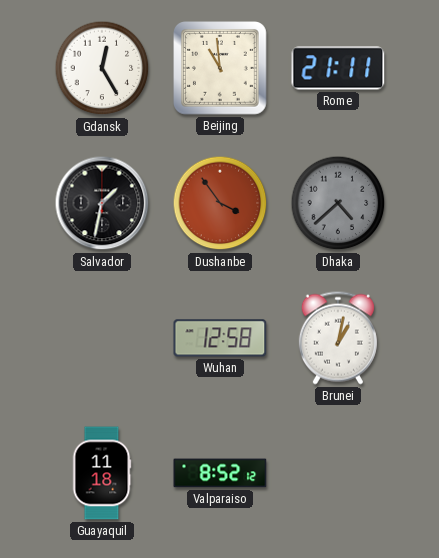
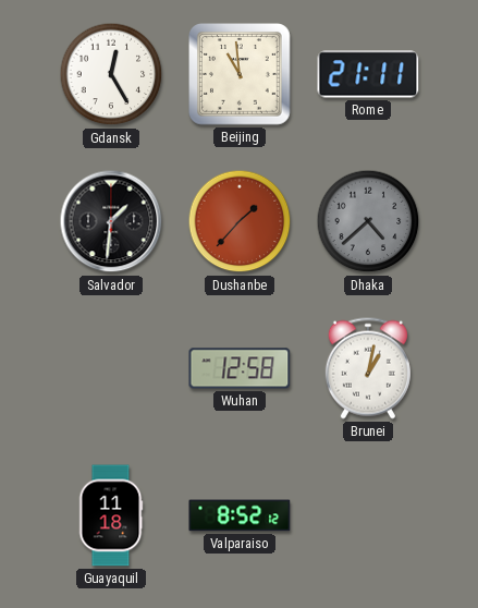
Salvador: 1:32 -> 1:31
Dushanbe: 3:54 -> 1:37
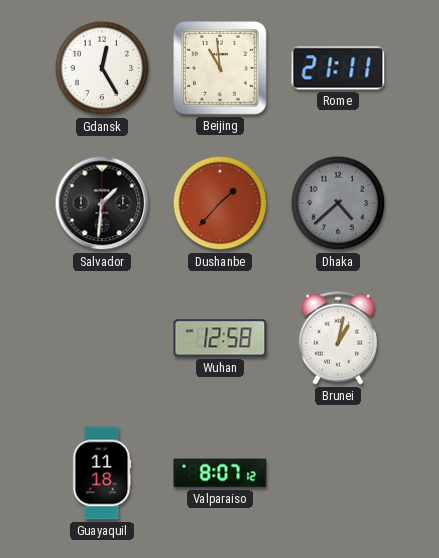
Valparaiso: 8:52 -> 8:07
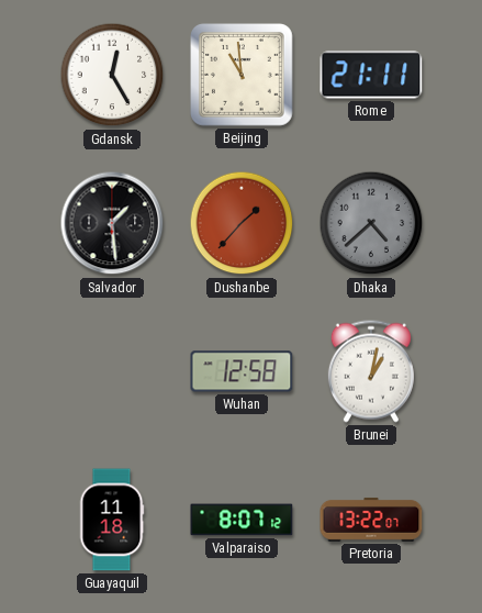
Salvador: 1:31 -> 1:29
Pretoria: none -> 13:22
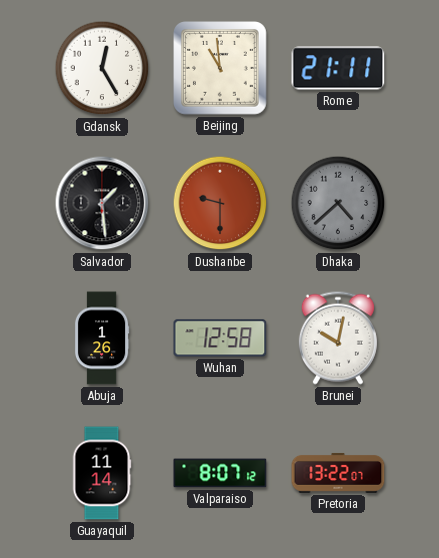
Dushanbe: 1:37 -> 9:30
Abuja: none -> 1:26
Brunei: 1:02 -> 10:02
Guayaquil: 11:18 -> 11:14
